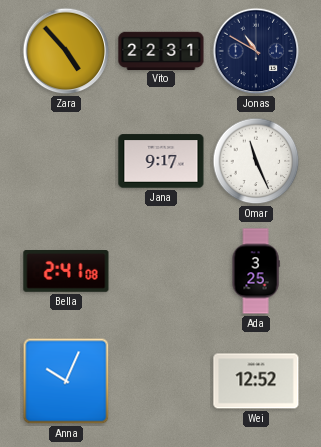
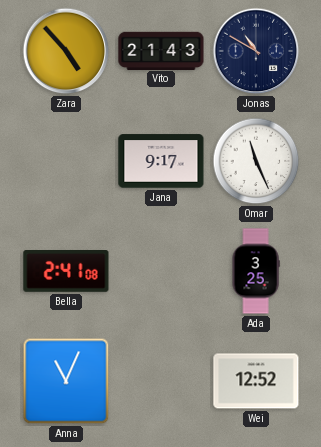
Vito: 22:31 -> 21:43
Anna: 10:04 -> 11:04
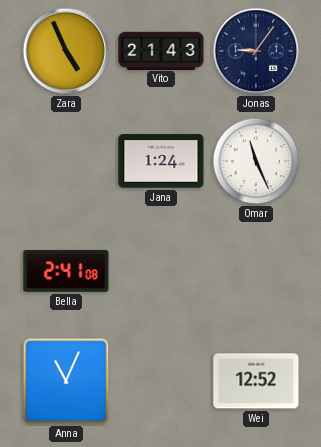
Zara: 4:53 -> 4:56
Jonas: 10:50 -> 9:06
Jana: 9:17 -> 1:24
Ada: 3:25 -> none
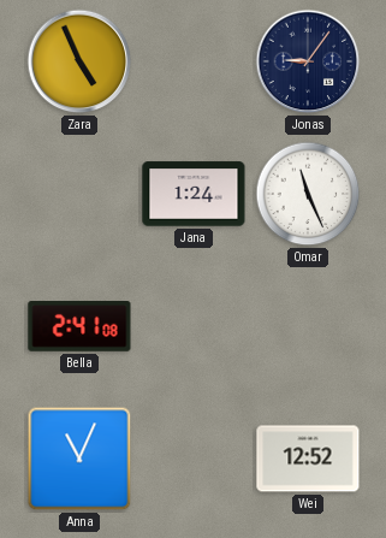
Vito: 21:43 -> none
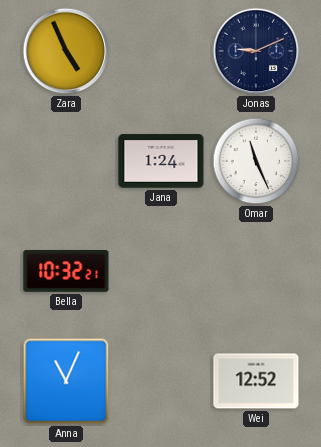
Jonas: 9:06 -> 9:11
Bella: 2:41 -> 10:32
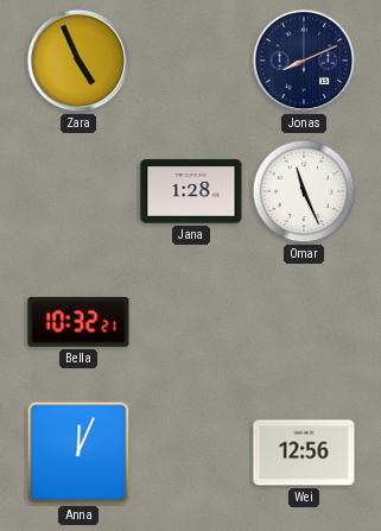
Jonas: 9:11 -> 8:11
Jana: 1:24 -> 1:28
Anna: 11:04 -> 12:04
Wei: 12:52 -> 12:56
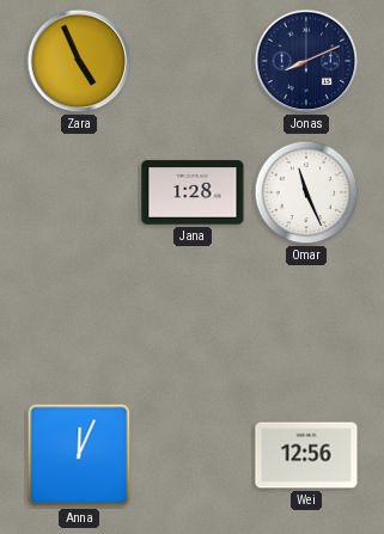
Bella: 10:32 -> none
